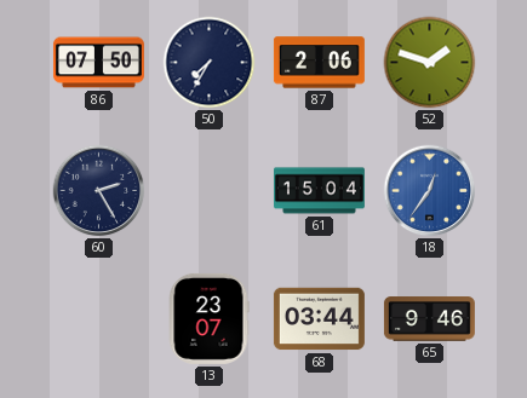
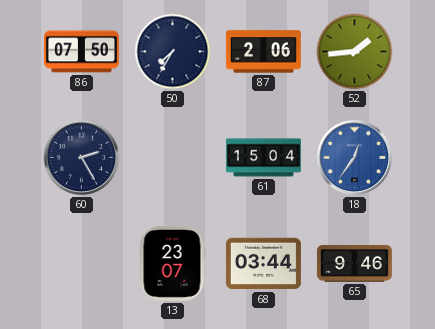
52: 1:48 -> 1:44
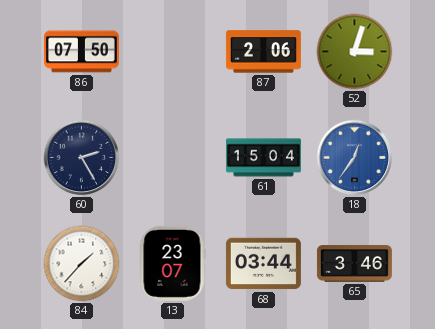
50: 7:35 -> none
52: 1:44 -> 3:03
84: none -> 1:37
65: 9:46 -> 3:46
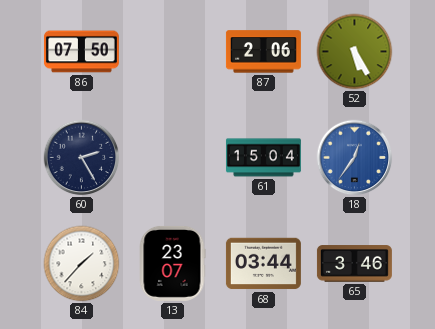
52: 3:03 -> 5:25
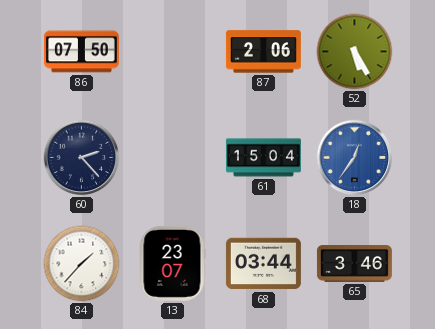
60: 2:25 -> 2:23
